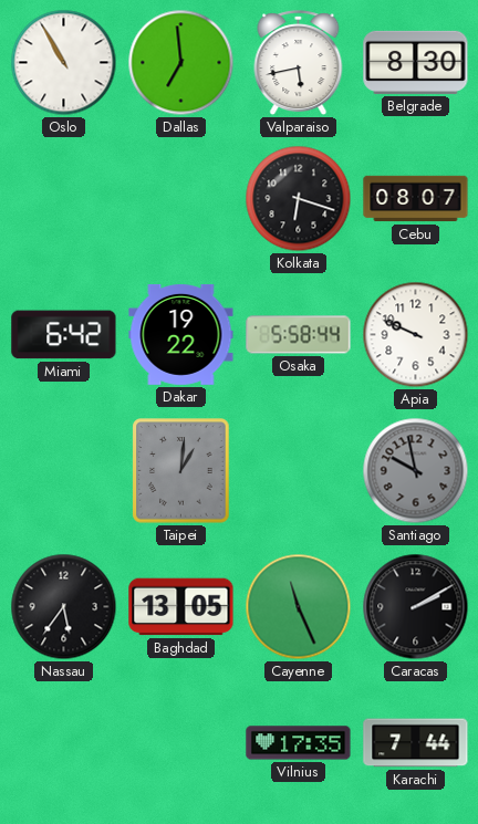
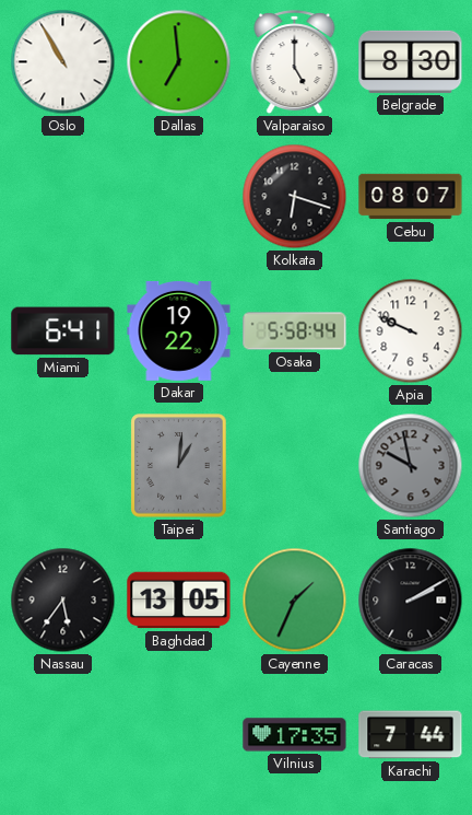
Valparaiso: 5:43 -> 5:00
Miami: 6:42 -> 6:41
Cayenne: 11:26 -> 1:34
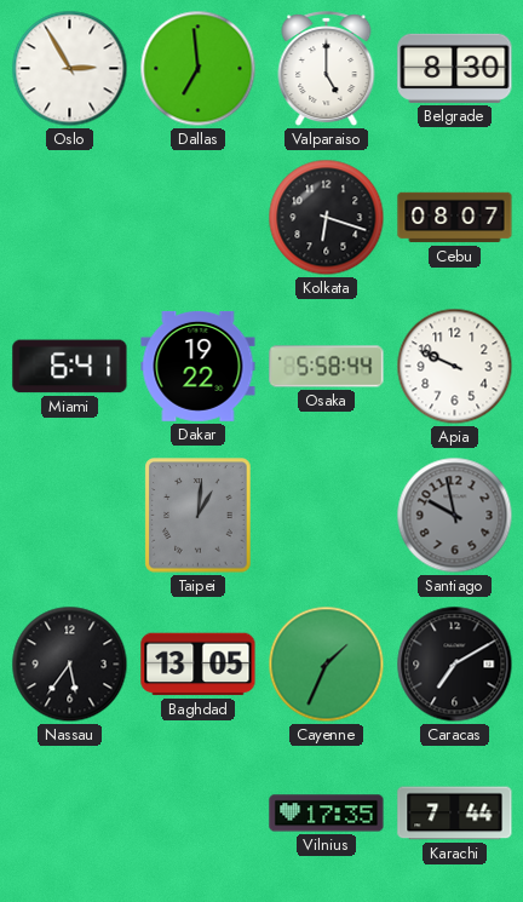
Oslo: 10:55 -> 2:55
Caracas: 2:10 -> 7:10
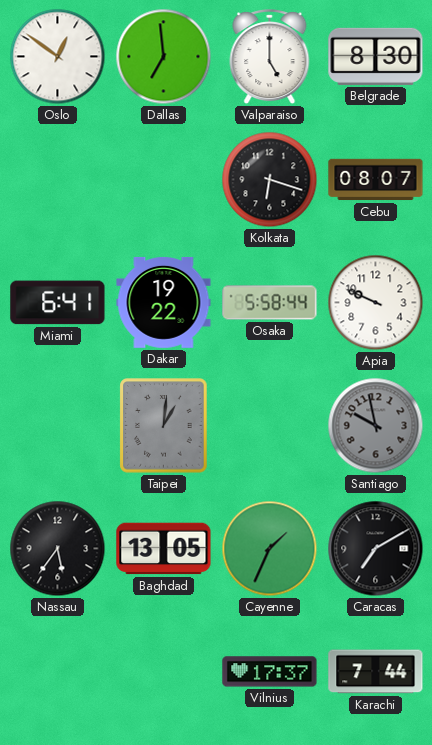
Oslo: 2:55 -> 12:51
Vilnius: 17:35 -> 17:37
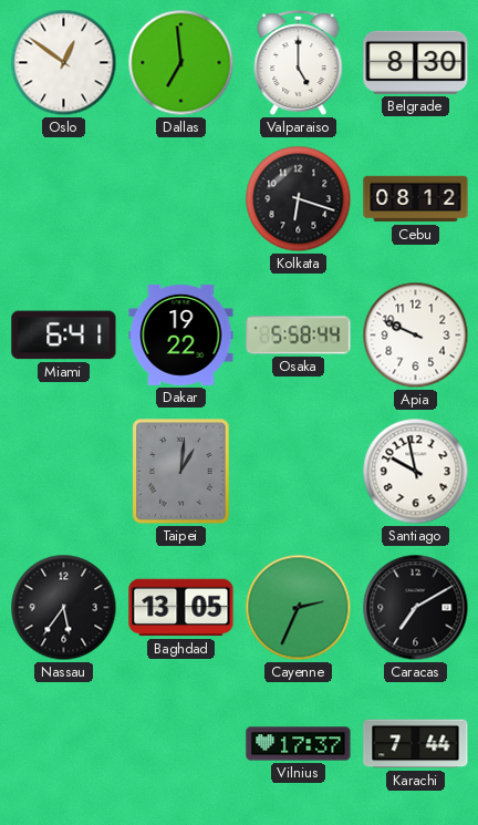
Cebu: 08:07 -> 08:12
Santiago dial: grey -> white
Cayenne: 1:34 -> 2:34
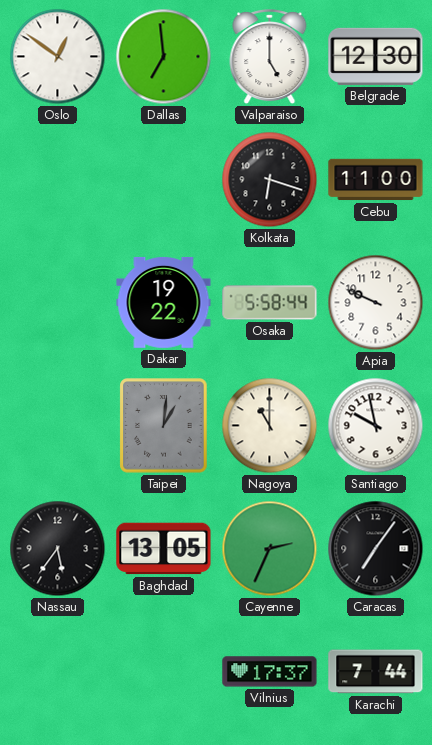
Belgrade: 8:30 -> 12:30
Cebu: 08:12 -> 11:00
Miami: 6:41 -> none
Nagoya: none -> 11:00
Caracas: 7:10 -> 7:06
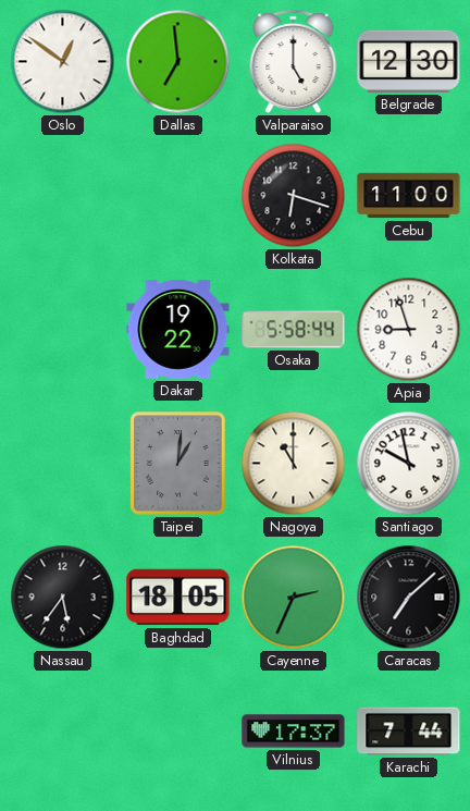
Apia: 9:49 -> 8:57
Baghdad: 13:05 -> 18:05
Caracas: 7:06 -> 7:08
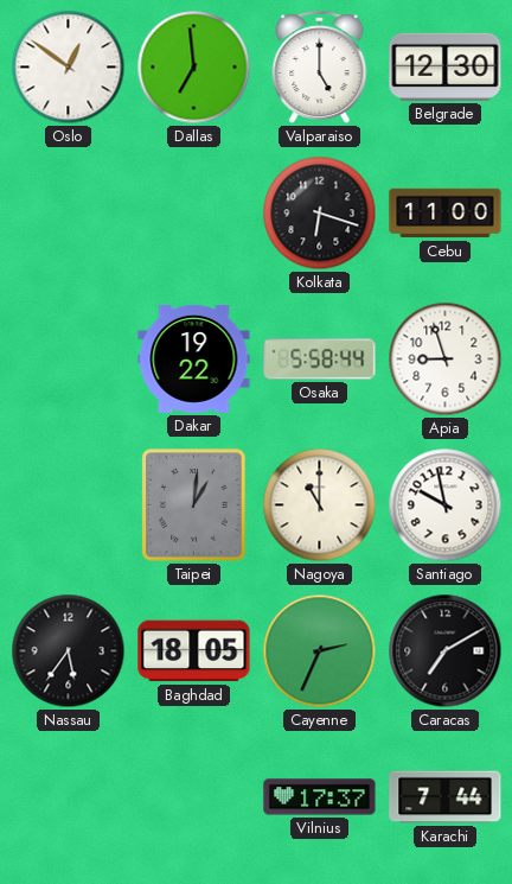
Caracas: 7:08 -> 7:10
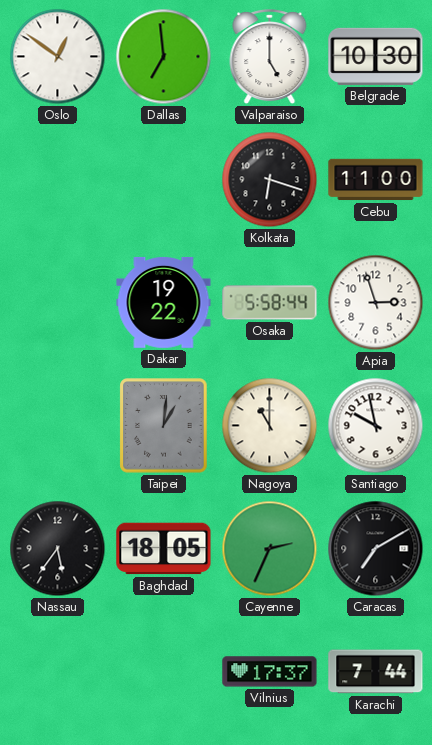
Belgrade: 12:30 -> 10:30
Apia: 8:57 -> 2:57
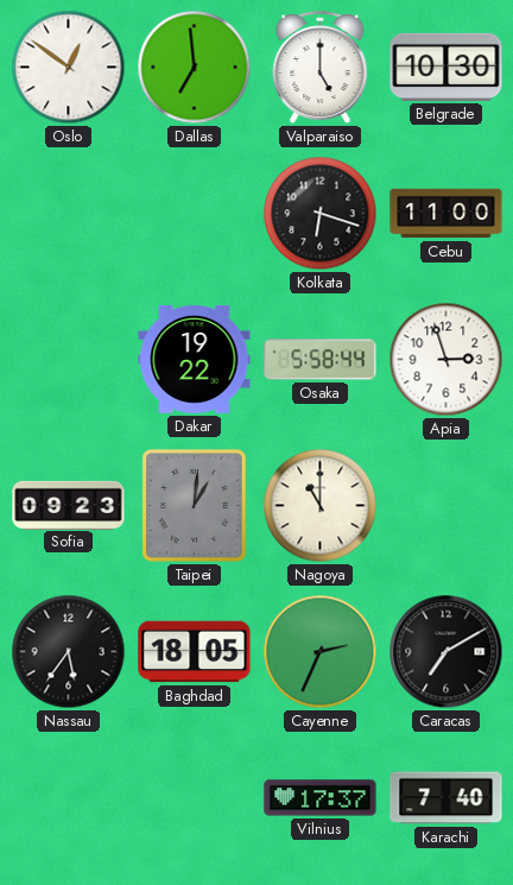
Sofia: none -> 09:23
Santiago: 9:58 -> none
Karachi: 7:44 -> 7:40
